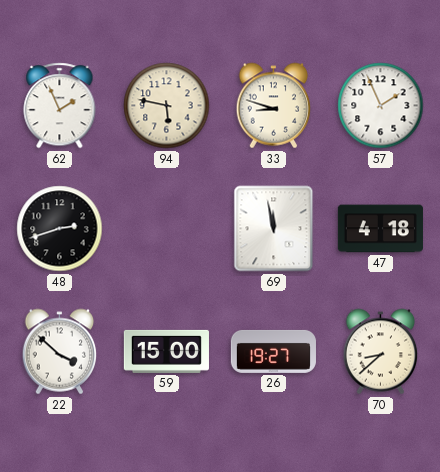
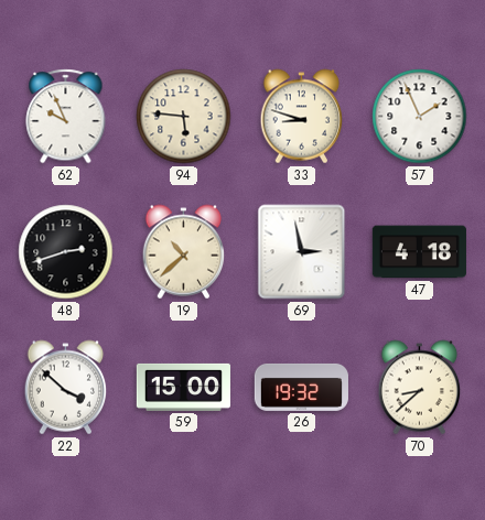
62: 1:56 -> 9:56
94: 5:47 -> 5:46
19: none -> 10:38
69: 11:58 -> 2:58
26: 19:27 -> 19:32
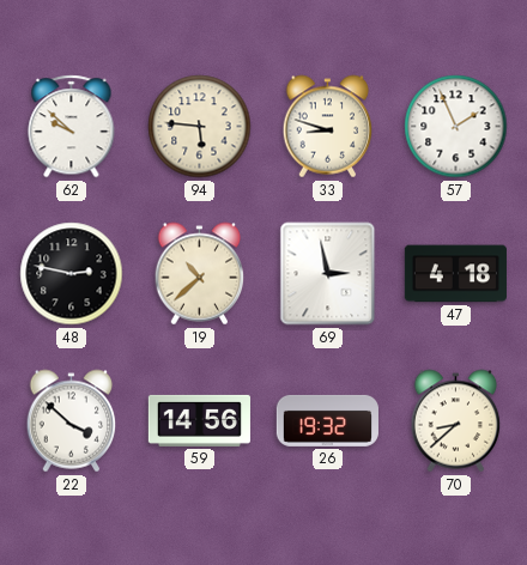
62: 9:56 -> 9:52
48: 2:42 -> 2:47
59: 15:00 -> 14:56
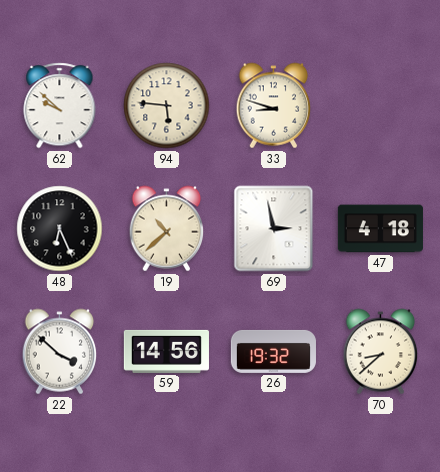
57: 1:56 -> none
48: 2:47 -> 6:26
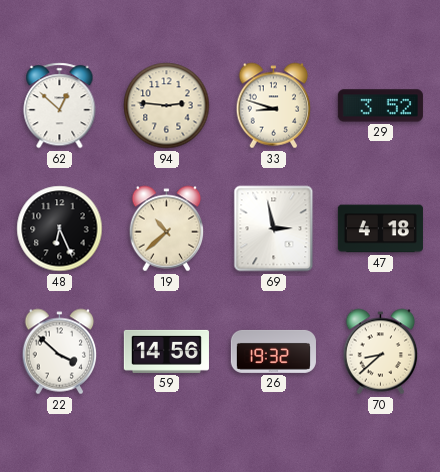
62: 9:52 -> 12:52
94: 5:46 -> 2:46
29: none -> 3:52
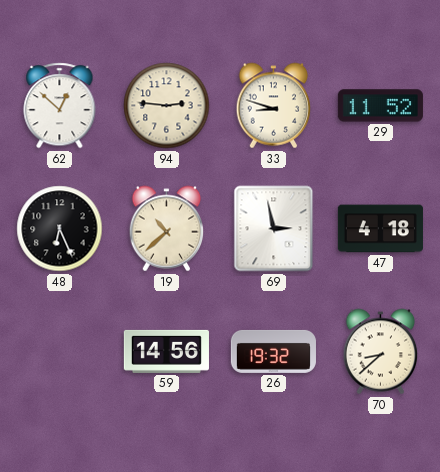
29: 3:52 -> 11:52
22: 3:52 -> none
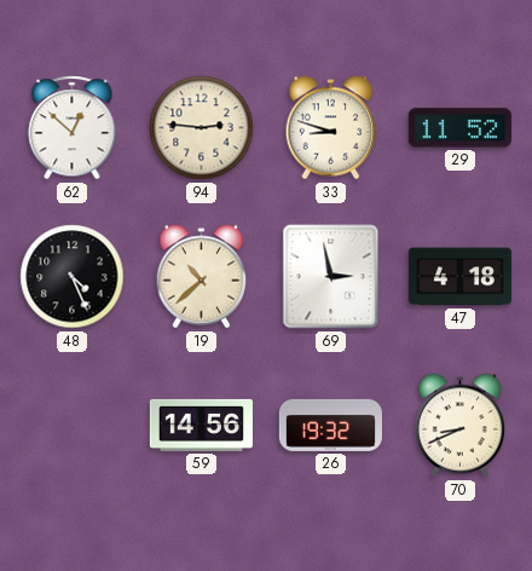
48: 6:26 -> 4:26
70: 8:38 -> 8:41
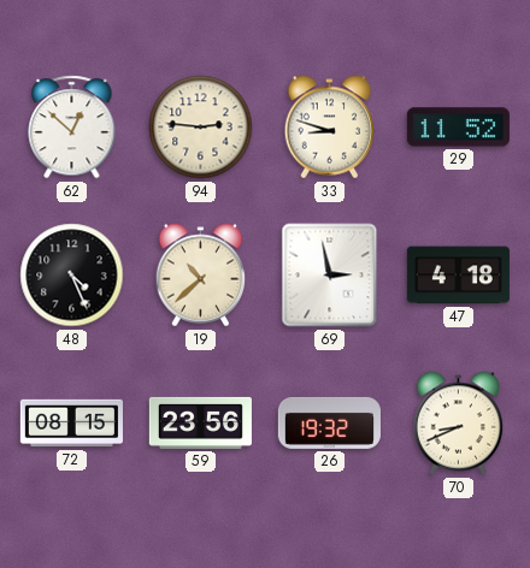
72: none -> 08:15
59: 14:56 -> 23:56
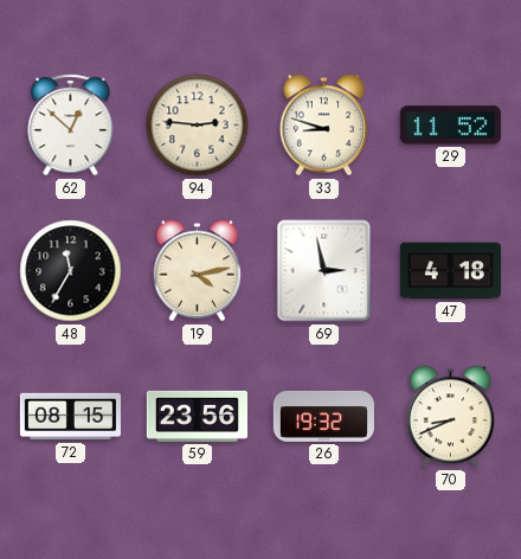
48: 4:26 -> 11:35
19: 10:38 -> 4:13
